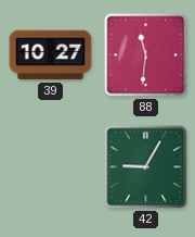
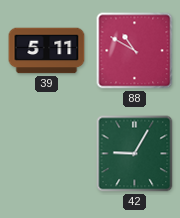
39: 10:27 -> 5:11
88: 11:31 -> 10:50
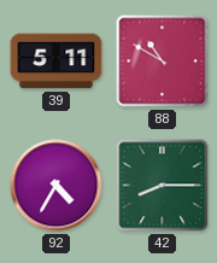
92: none -> 4:35
42: 9:05 -> 8:15
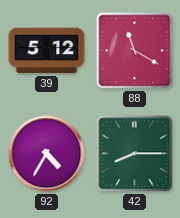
39: 5:11 -> 5:12
88: 10:50 -> 11:20
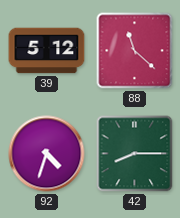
88: 11:20 -> 11:22
92: 4:35 -> 4:33
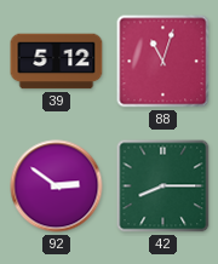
88: 11:22 -> 11:03
92: 4:33 -> 2:51
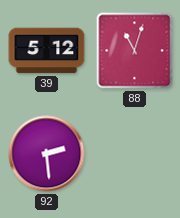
92: 2:51 -> 2:29
42: 8:15 -> none
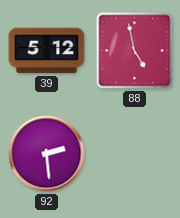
88: 11:03 -> 4:58
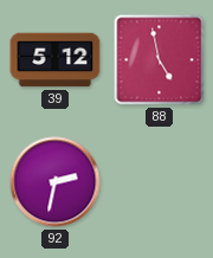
92: 2:29 -> 2:32
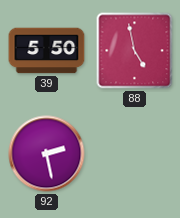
39: 5:12 -> 5:50
92: 2:32 -> 2:28
